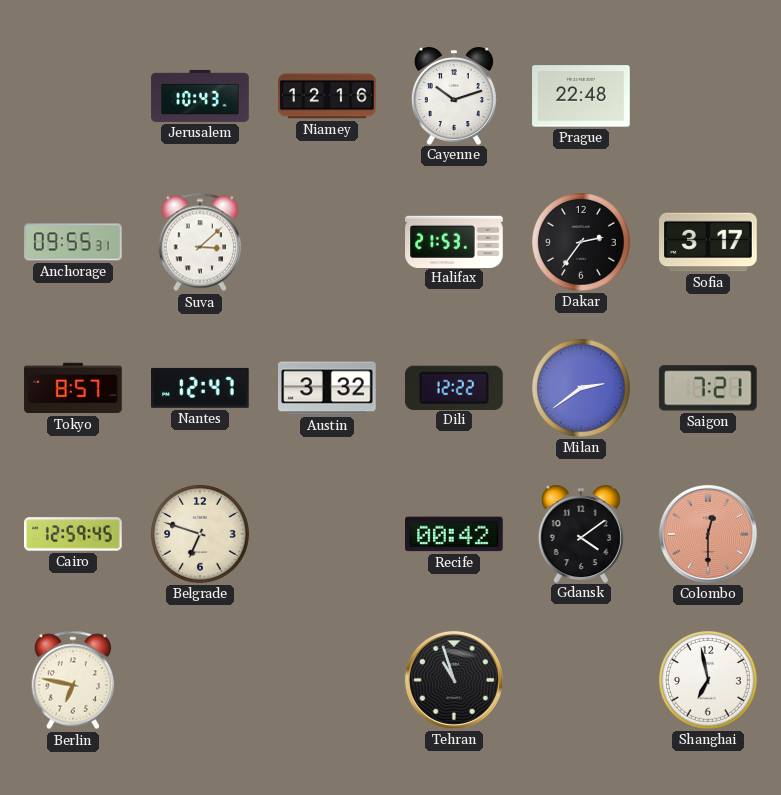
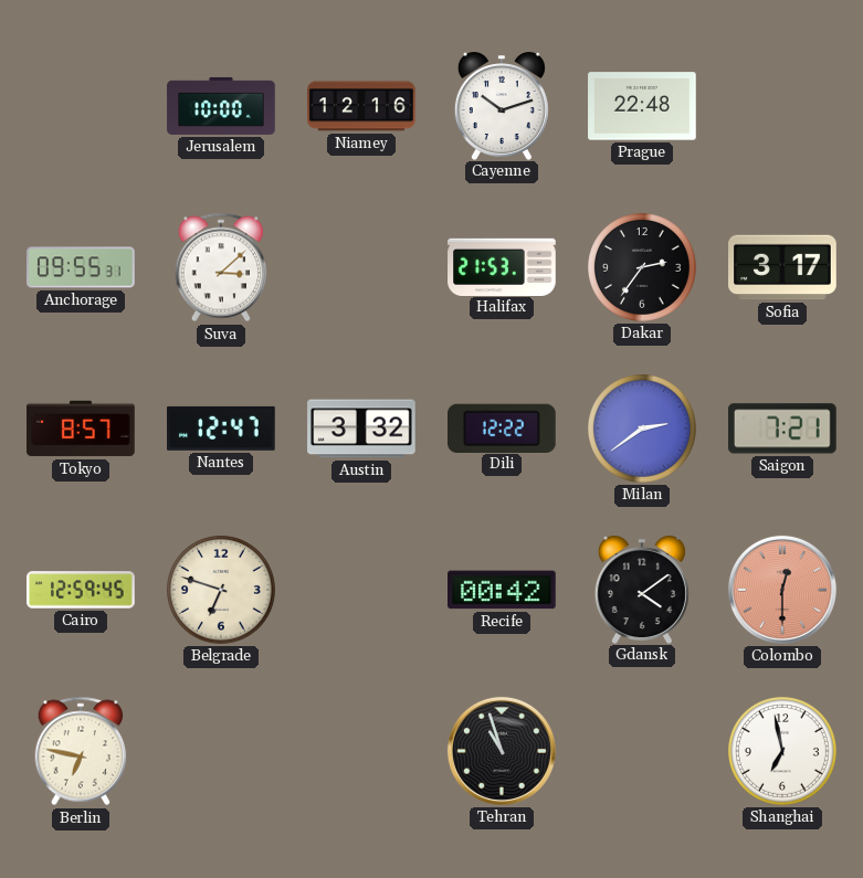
Jerusalem: 10:43 -> 10:00
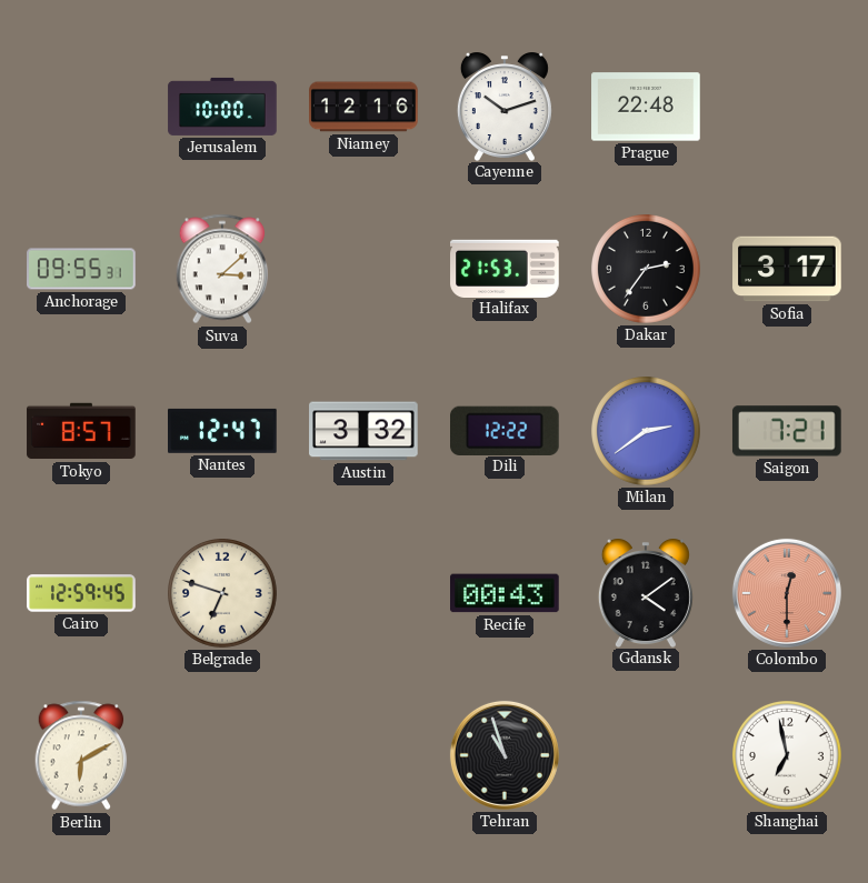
Recife: 00:42 -> 00:43
Berlin: 6:47 -> 6:10
